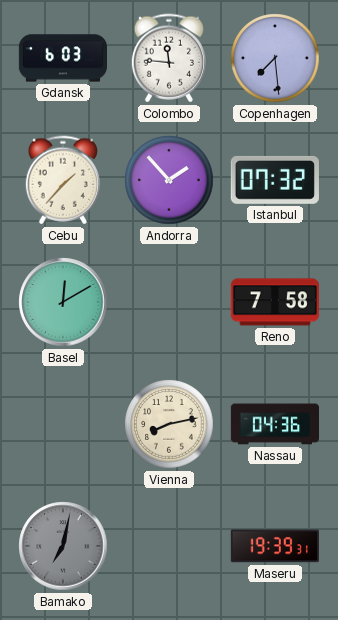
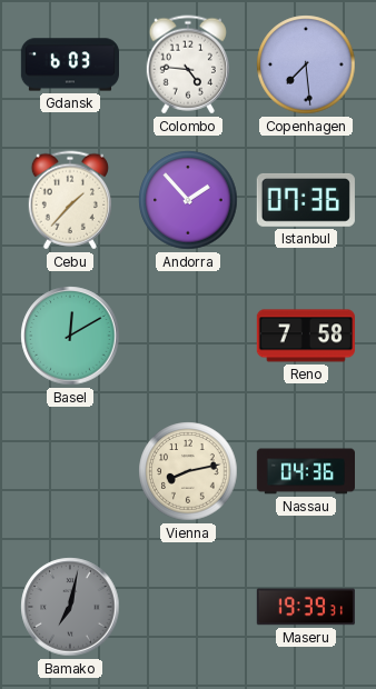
Colombo: 11:46 -> 4:46
Istanbul: 07:32 -> 07:36
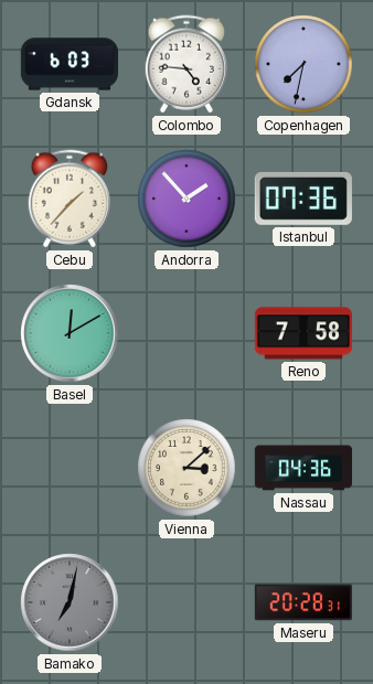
Copenhagen: 7:29 -> 7:32
Vienna: 8:13 -> 3:08
Maseru: 19:39 -> 20:28
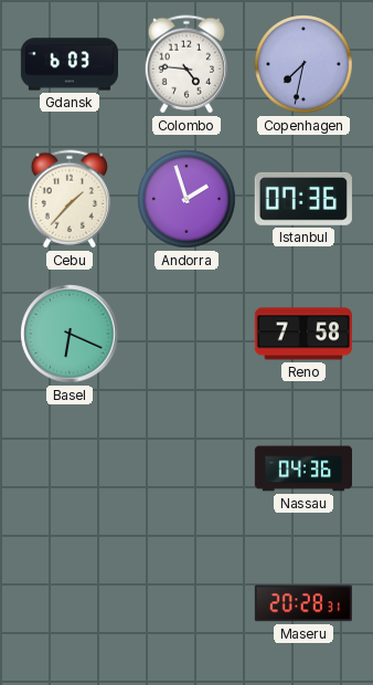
Andorra: 1:53 -> 1:57
Basel: 12:10 -> 6:19
Vienna: 3:08 -> none
Bamako: 7:02 -> none
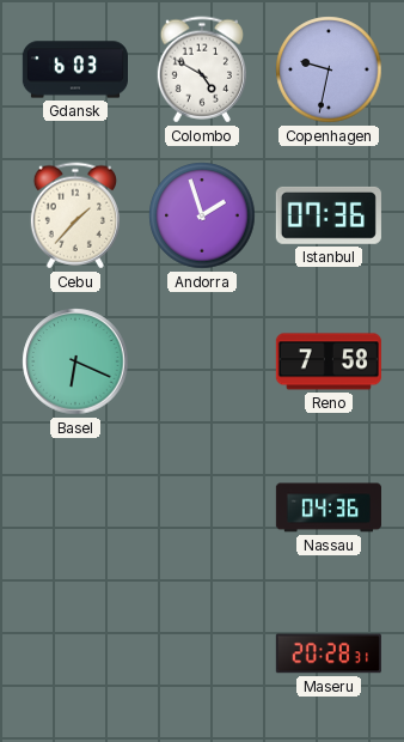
Colombo: 4:46 -> 4:50
Copenhagen: 7:32 -> 9:32
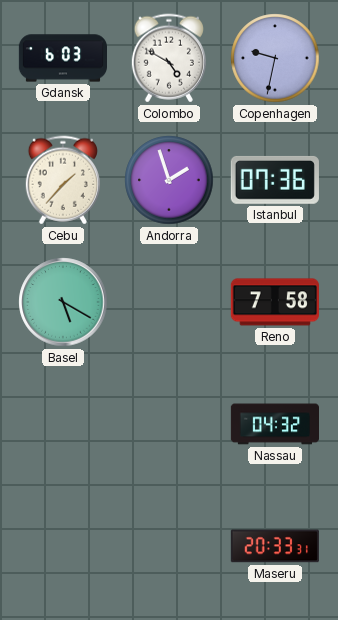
Basel: 6:19 -> 5:20
Nassau: 04:36 -> 04:32
Maseru: 20:28 -> 20:33
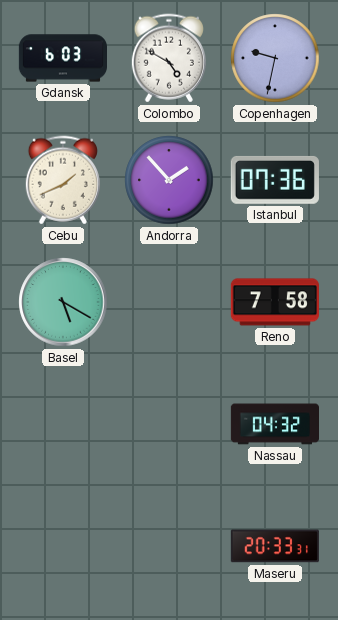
Cebu: 1:37 -> 1:41
Andorra: 1:57 -> 1:53
